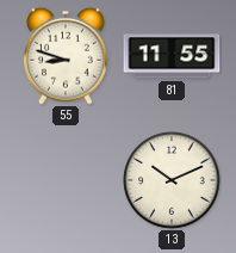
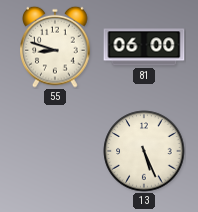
81: 11:55 -> 06:00
13: 10:11 -> 5:26
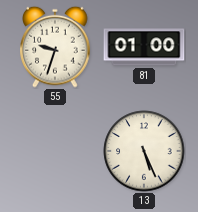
55: 8:48 -> 9:33
81: 06:00 -> 01:00
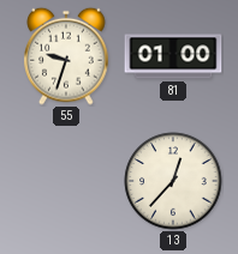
13: 5:26 -> 12:37
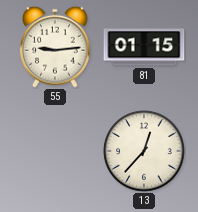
55: 9:33 -> 9:14
81: 01:00 -> 01:15
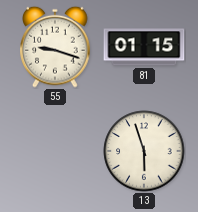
55: 9:14 -> 9:18
13: 12:37 -> 5:57
